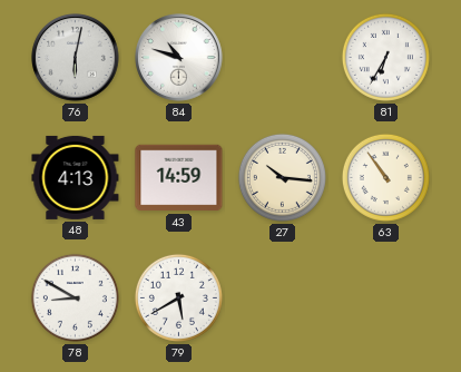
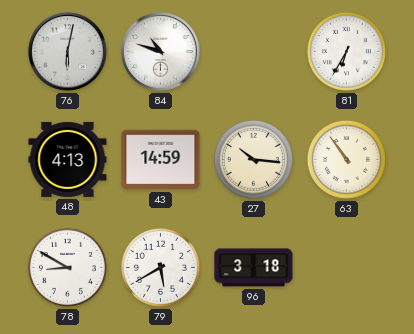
96: none -> 3:18
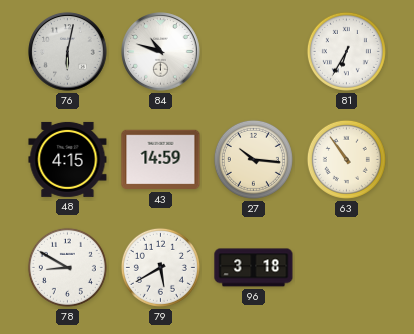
48: 4:13 -> 4:15
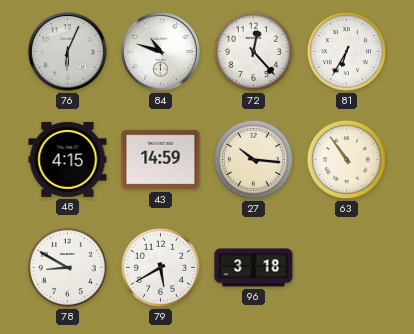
76: 6:02 -> 6:04
72: none -> 12:23
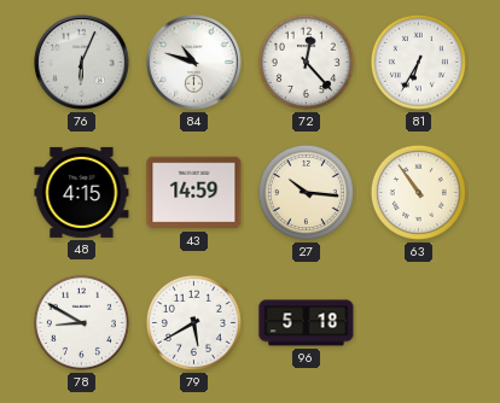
96: 3:18 -> 5:18
